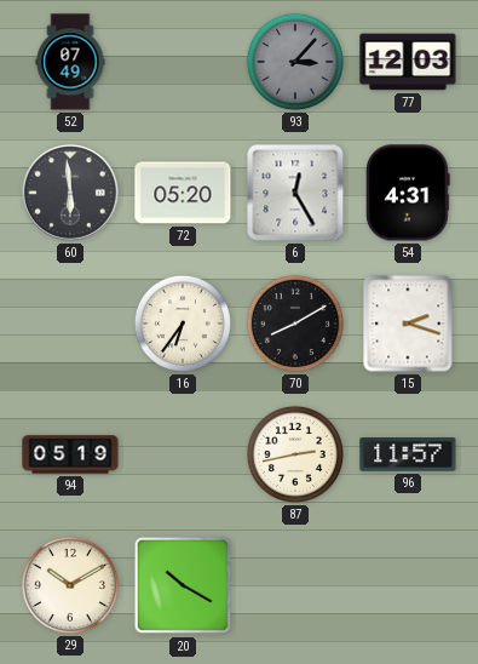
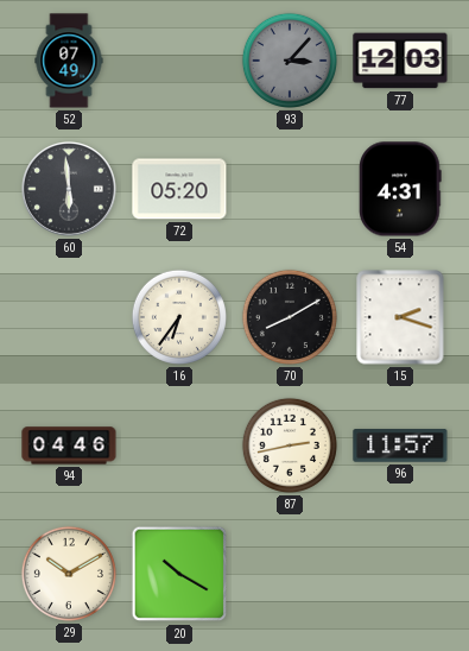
6: 12:25 -> none
94: 05:19 -> 04:46
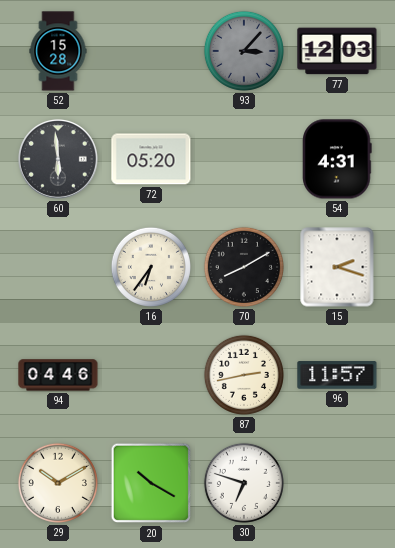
52: 07:49 -> 15:28
30: none -> 6:48
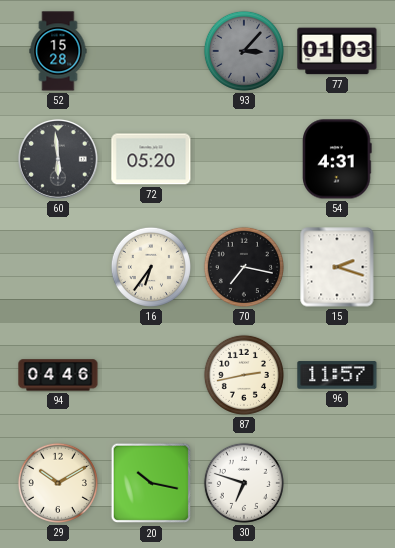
77: 12:03 -> 01:03
70: 8:10 -> 7:17
20: 10:20 -> 10:17
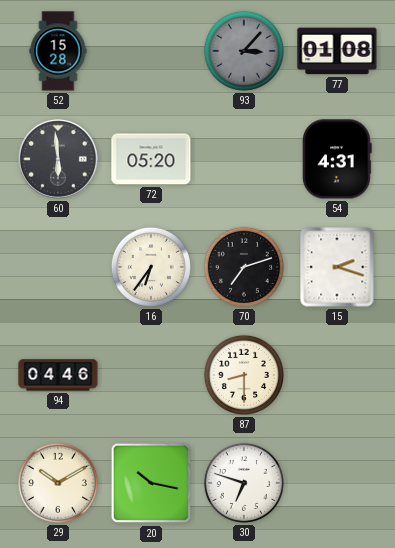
77: 01:03 -> 01:08
70: 7:17 -> 7:12
87: 2:43 -> 8:30
96: 11:57 -> none
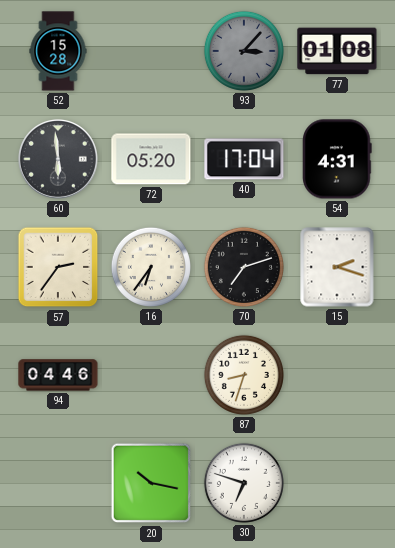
40: none -> 17:04
57: none -> 2:36
87: 8:30 -> 8:33
29: 10:10 -> none
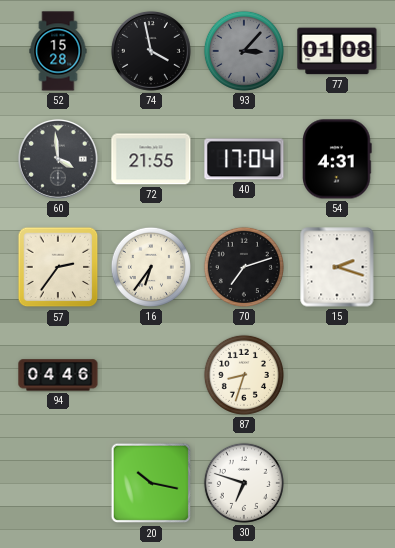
74: none -> 3:58
60: 5:59 -> 3:59
72: 05:20 -> 21:55
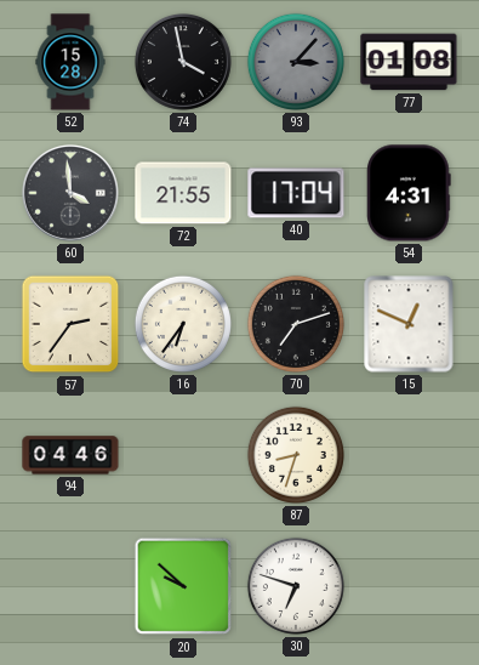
15: 2:18 -> 12:49
20: 10:17 -> 9:52
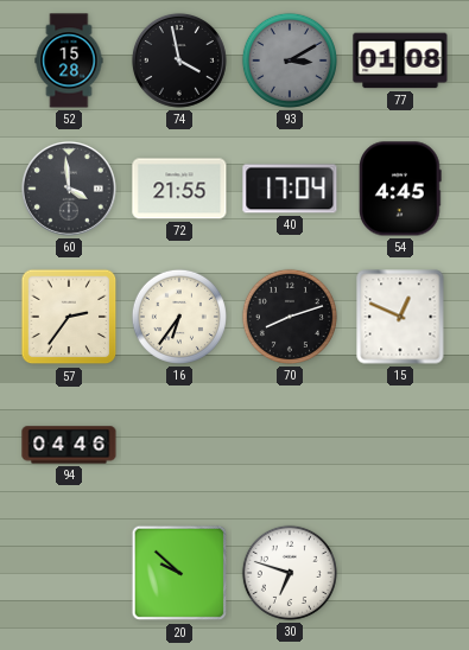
93: 3:07 -> 3:10
54: 4:31 -> 4:45
70: 7:12 -> 8:12
87: 8:33 -> none
